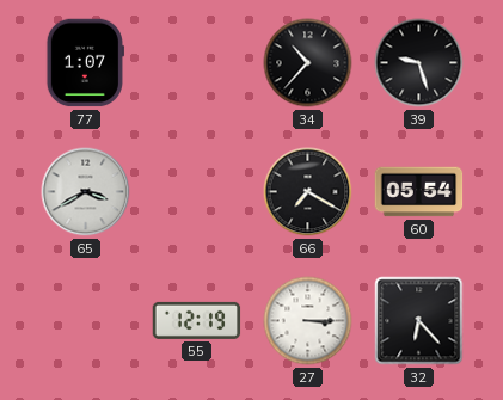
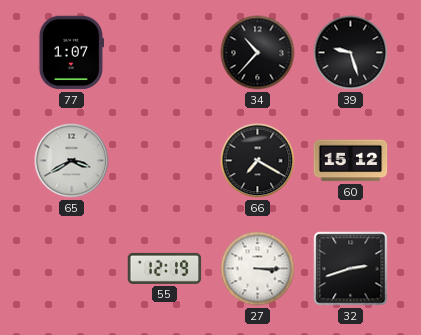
60: 05:54 -> 15:12
32: 6:23 -> 2:42
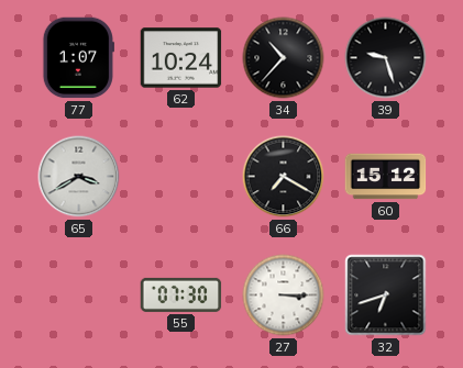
62: none -> 10:24
55: 12:19 -> 07:30
32: 2:42 -> 6:42
